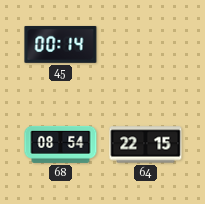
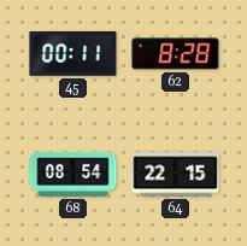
45: 00:14 -> 00:11
62: none -> 8:28
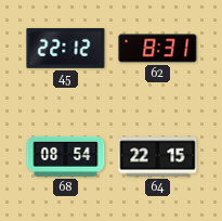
45: 00:11 -> 22:12
62: 8:28 -> 8:31
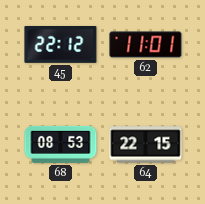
62: 8:31 -> 11:01
68: 08:54 -> 08:53
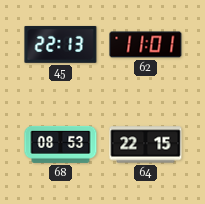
45: 22:12 -> 22:13
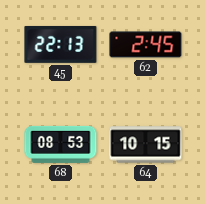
62: 11:01 -> 2:45
64: 22:15 -> 10:15
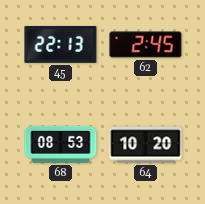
64: 10:15 -> 10:20
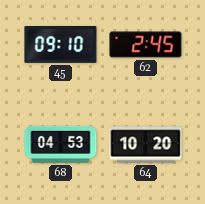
45: 22:13 -> 09:10
68: 08:53 -> 04:53
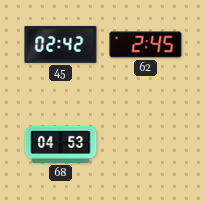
45: 09:10 -> 02:42
64: 10:20 -> none
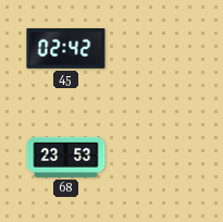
62: 2:45 -> none
68: 04:53 -> 23:53
